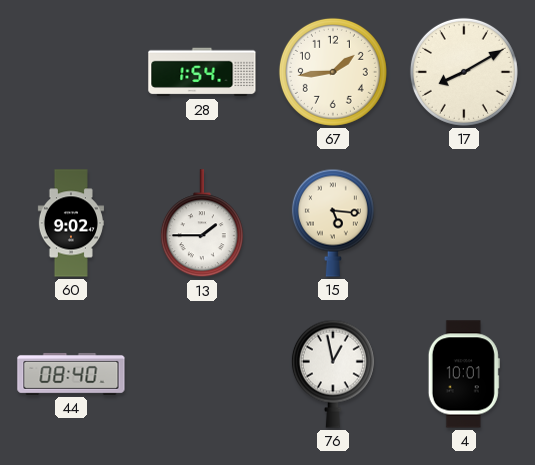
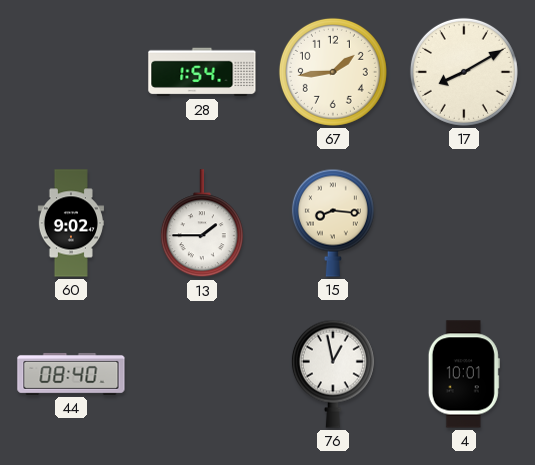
15: 5:16 -> 8:16
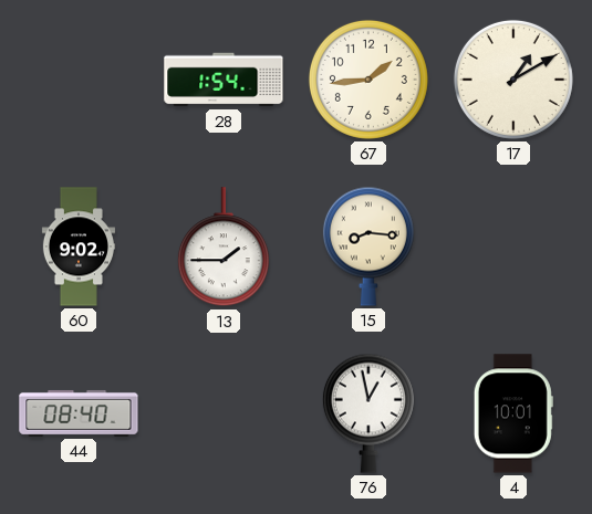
17: 8:10 -> 1:10
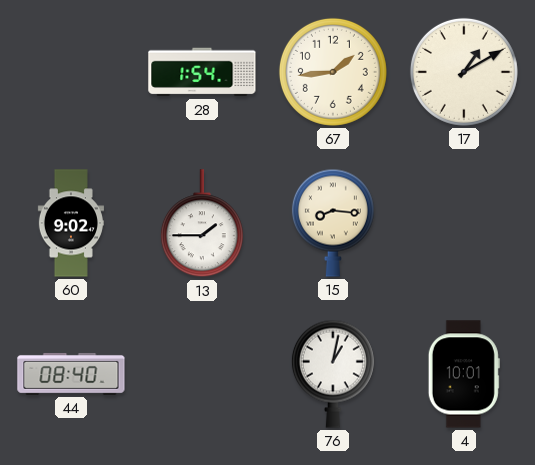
76: 12:58 -> 1:02
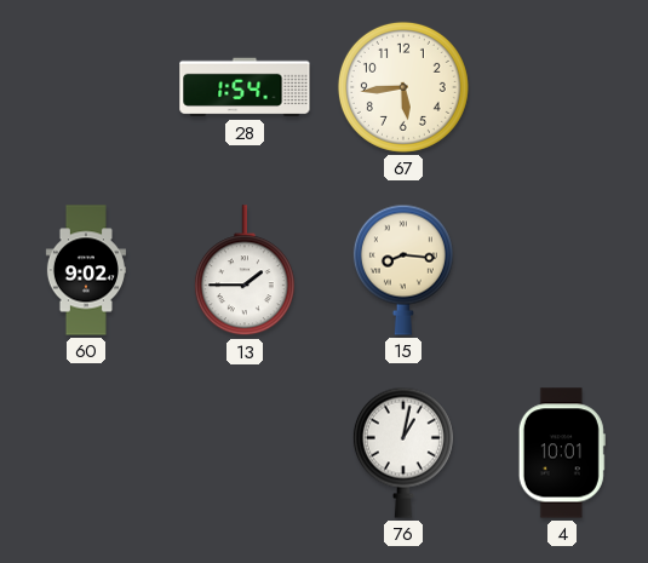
67: 1:44 -> 5:44
17: 1:10 -> none
44: 08:40 -> none
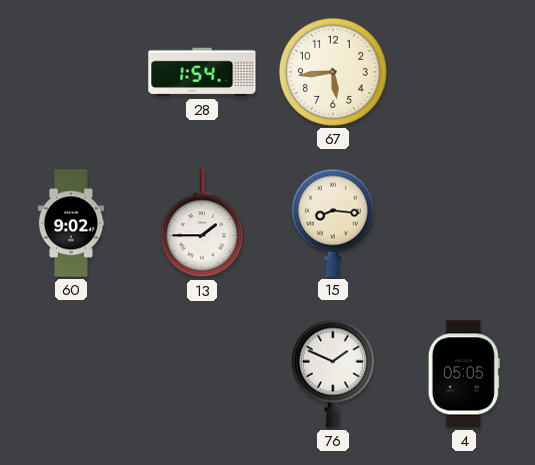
76: 1:02 -> 1:49
4: 10:01 -> 05:05
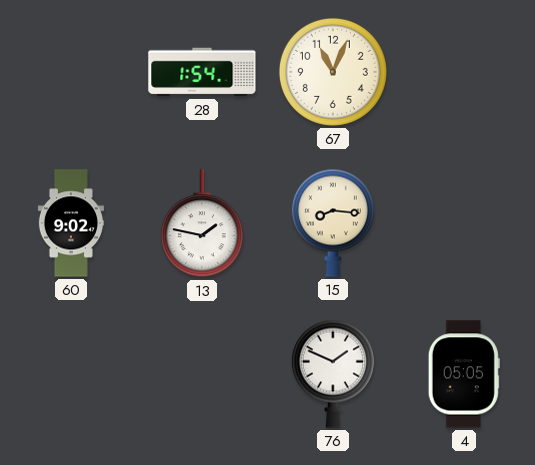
67: 5:44 -> 11:04
13: 1:45 -> 1:47
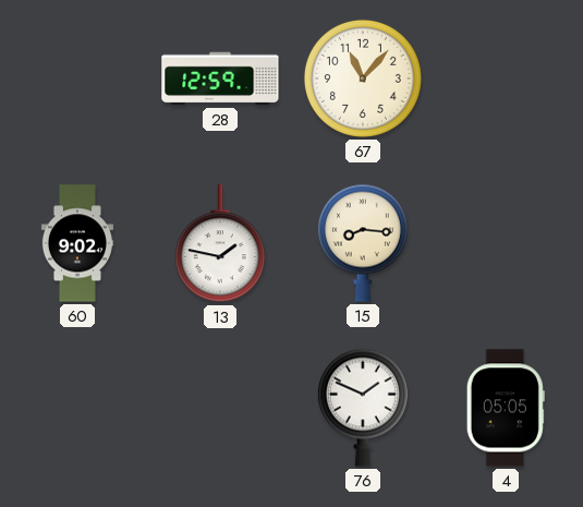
28: 1:54 -> 12:59
67: 11:04 -> 11:07
